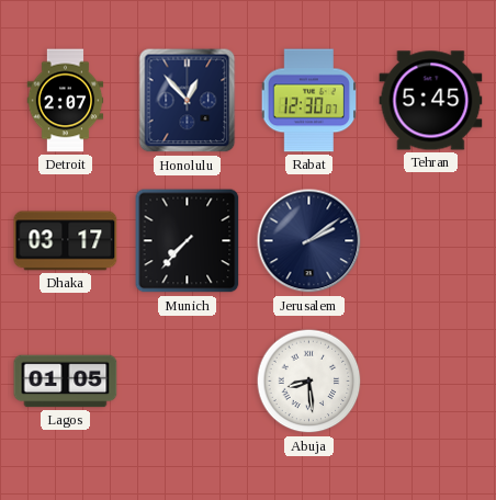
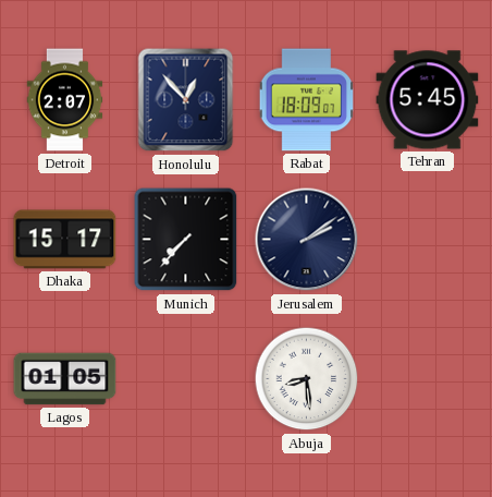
Rabat: 12:30 -> 18:09
Dhaka: 03:17 -> 15:17
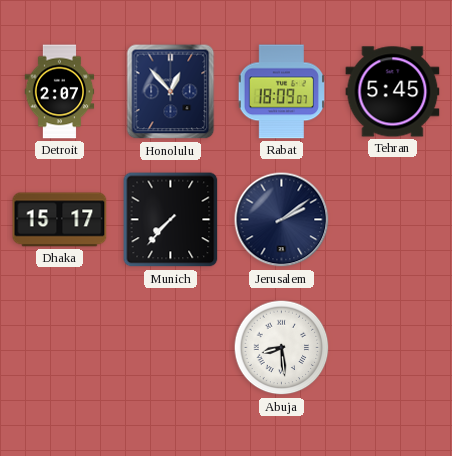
Lagos: 01:05 -> none
